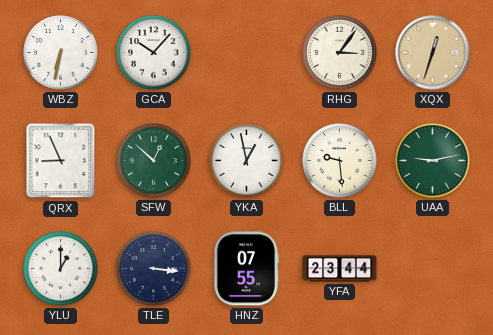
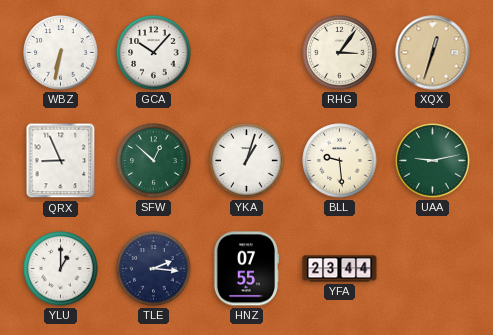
YKA: 12:58 -> 1:03
TLE: 3:16 -> 2:16
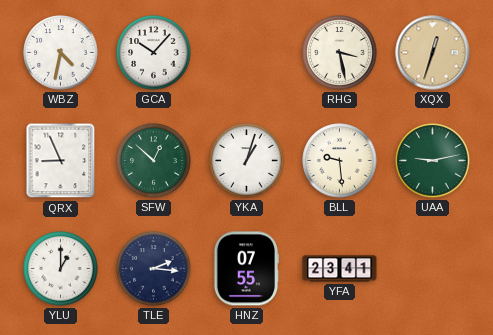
WBZ: 6:32 -> 4:32
RHG: 3:06 -> 3:28
YFA: 23:44 -> 23:41
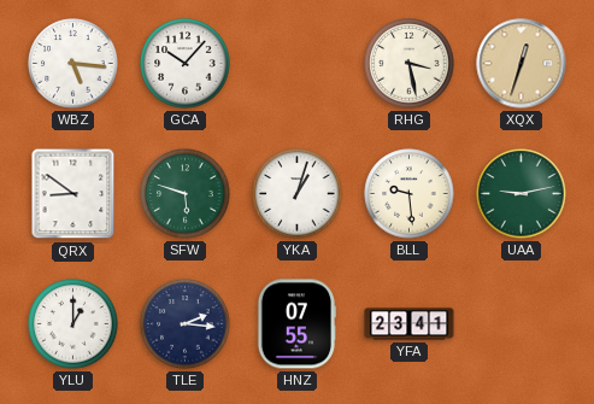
WBZ: 4:32 -> 5:16
QRX: 8:56 -> 8:51
SFW: 12:52 -> 5:48
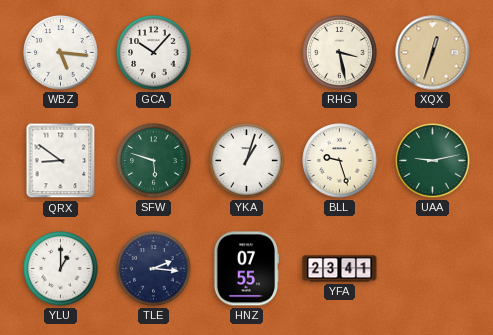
BLL: 9:29 -> 9:27
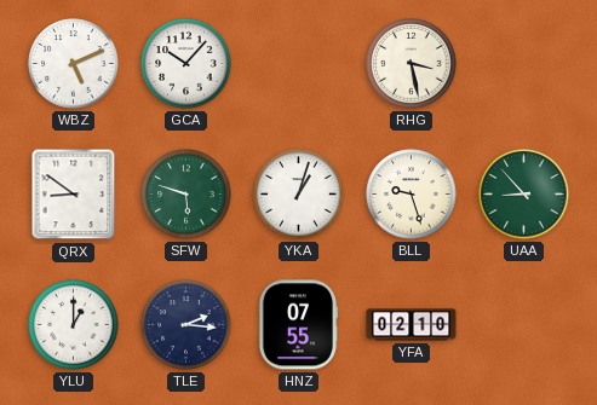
WBZ: 5:16 -> 5:11
XQX: 12:33 -> none
UAA: 9:13 -> 8:53
YFA: 23:41 -> 02:10
